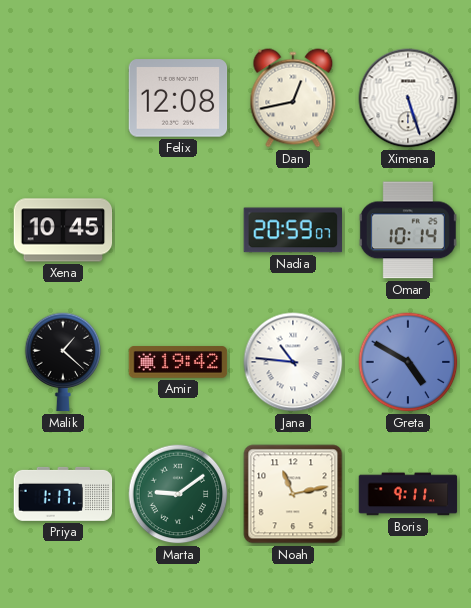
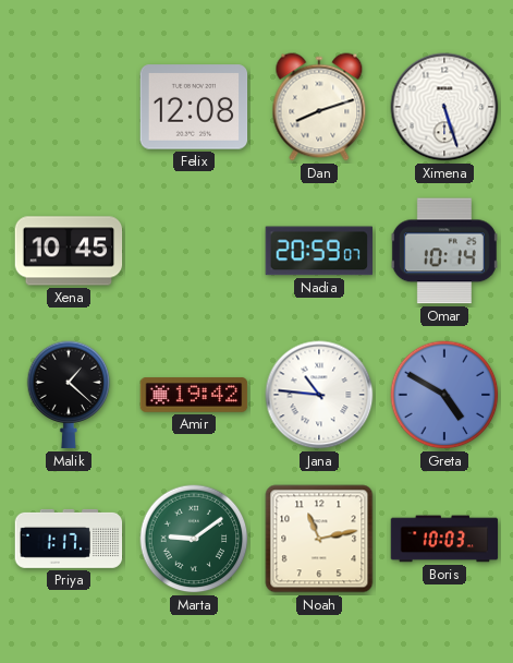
Dan: 12:43 -> 8:12
Boris: 9:11 -> 10:03
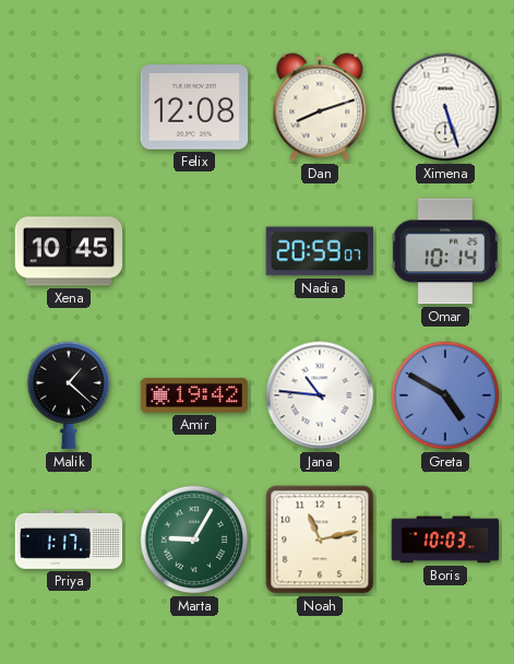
Marta: 9:09 -> 9:05
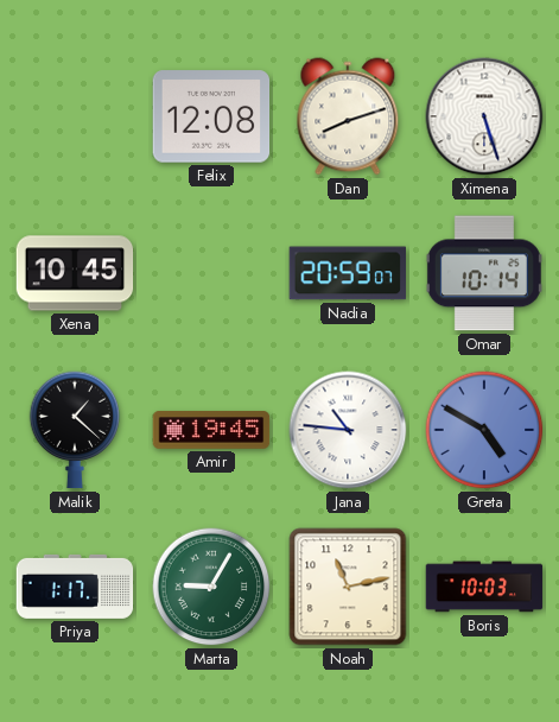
Amir: 19:42 -> 19:45
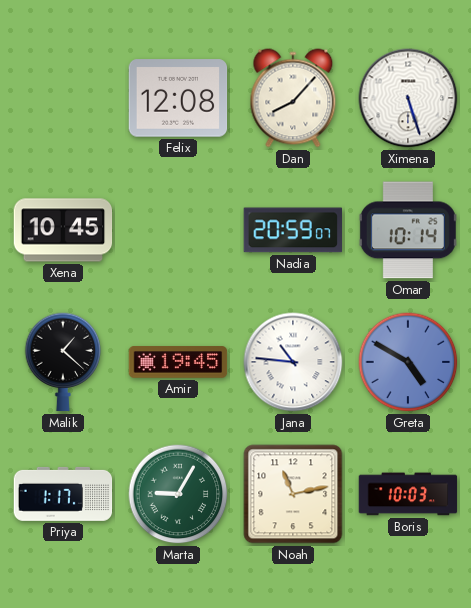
Dan: 8:12 -> 8:07
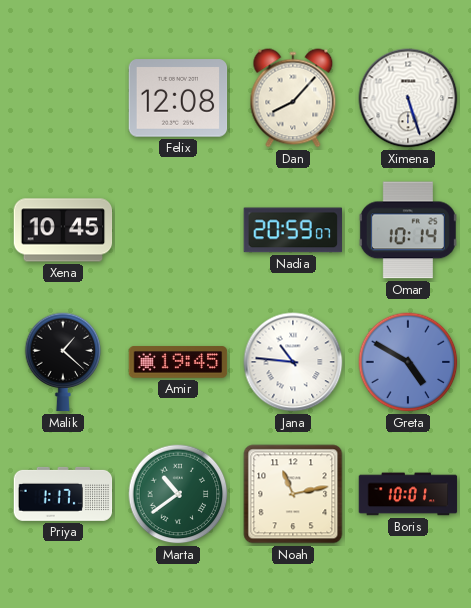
Marta: 9:05 -> 10:39
Boris: 10:03 -> 10:01
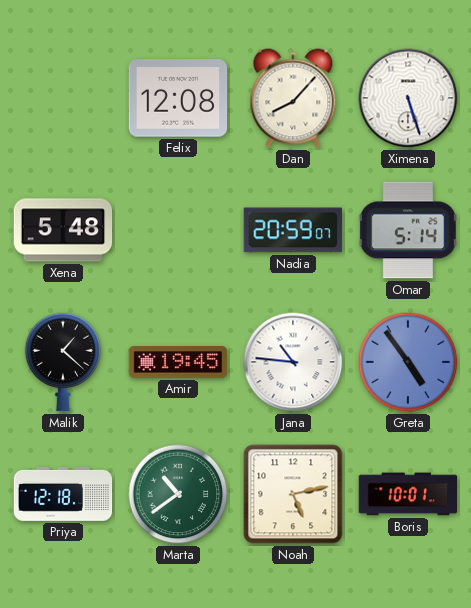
Xena: 10:45 -> 5:48
Omar: 10:14 -> 5:14
Greta: 4:50 -> 4:54
Priya: 1:17 -> 12:18
Noah: 11:13 -> 5:13
